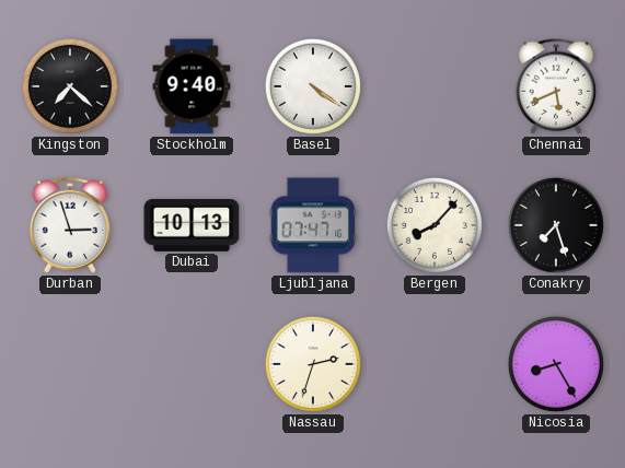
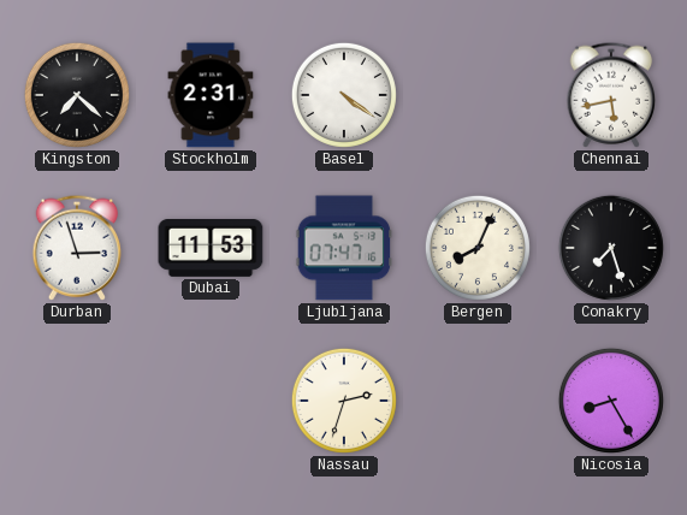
Stockholm: 9:40 -> 2:31
Chennai: 5:41 -> 5:43
Dubai: 10:13 -> 11:53
Bergen: 8:07 -> 8:04
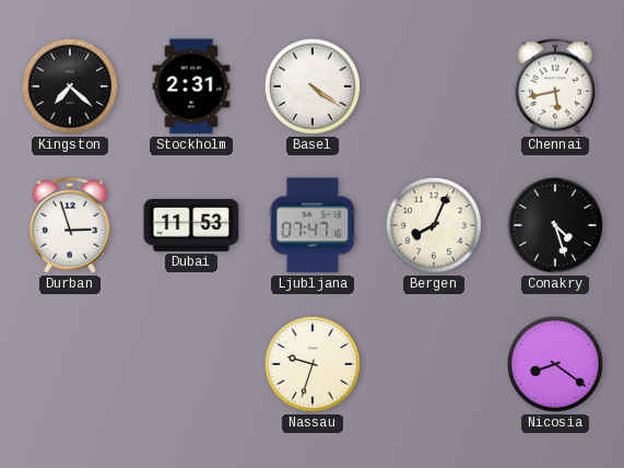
Conakry: 7:27 -> 4:27
Nassau: 2:33 -> 9:33
Nicosia: 8:25 -> 8:21
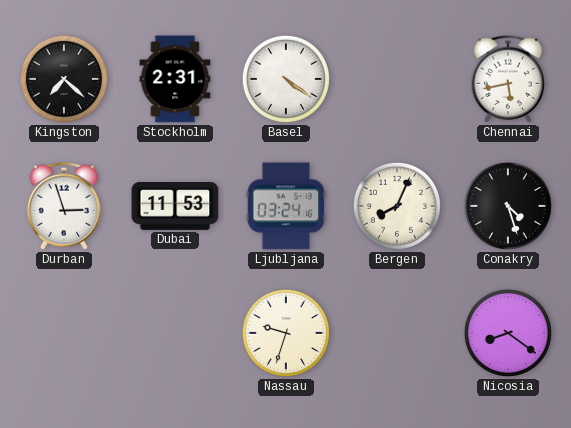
Ljubljana: 07:47 -> 03:24
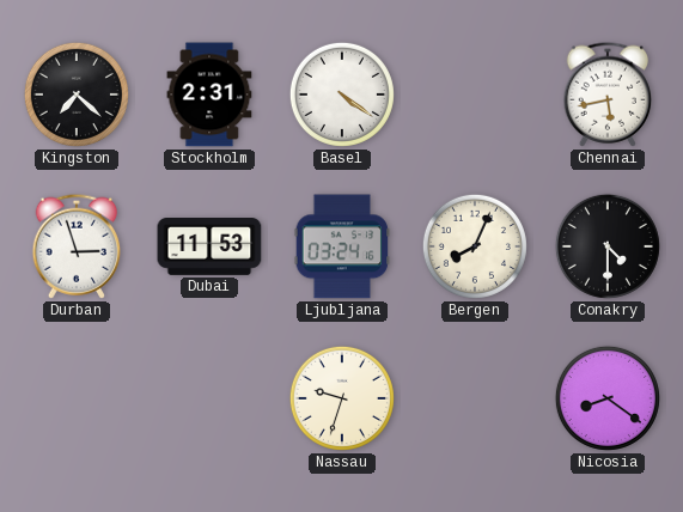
Conakry: 4:27 -> 4:30
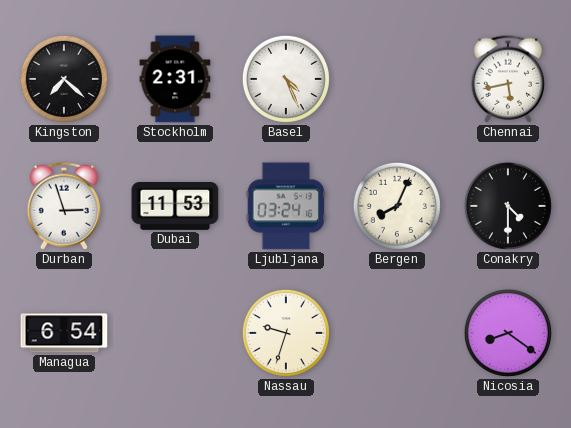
Basel: 4:21 -> 4:26
Managua: none -> 6:54
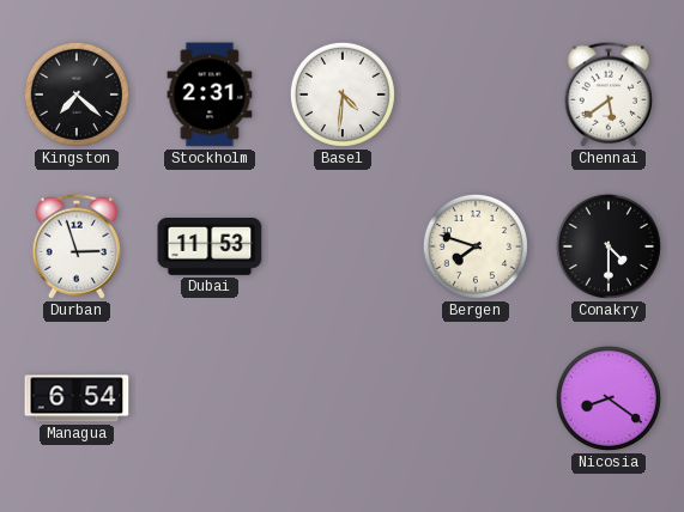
Basel: 4:26 -> 4:31
Chennai: 5:43 -> 5:39
Ljubljana: 03:24 -> none
Bergen: 8:04 -> 7:48
Nassau: 9:33 -> none
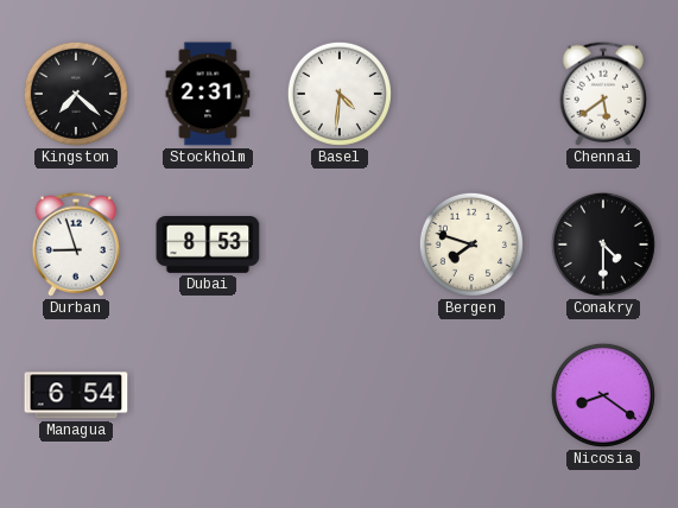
Durban: 2:57 -> 8:57
Dubai: 11:53 -> 8:53
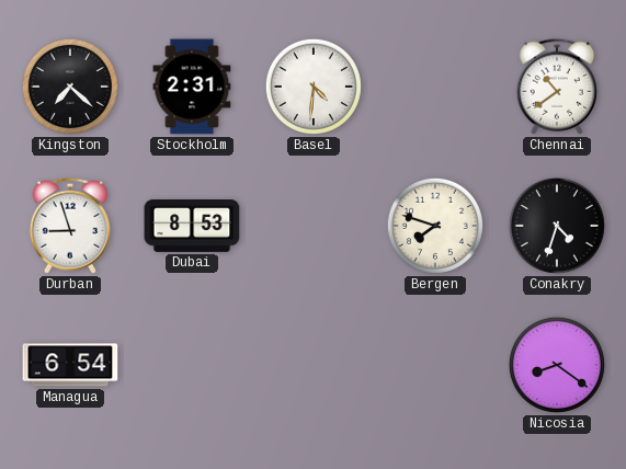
Chennai: 5:39 -> 10:39
Conakry: 4:30 -> 4:33
